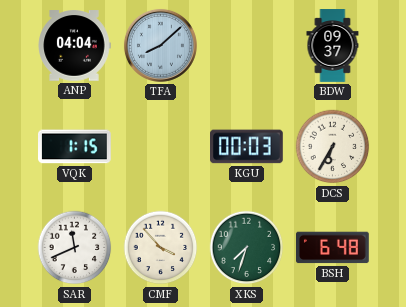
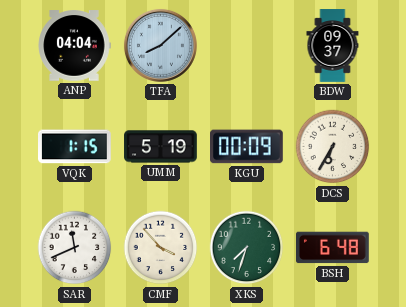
UMM: none -> 5:19
KGU: 00:03 -> 00:09
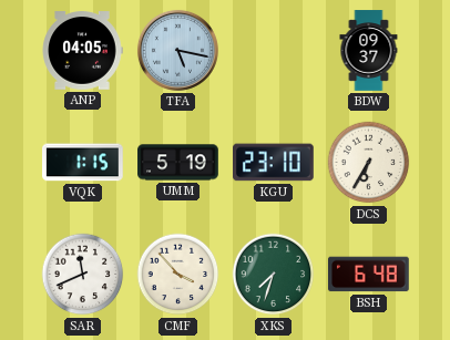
ANP: 04:04 -> 04:05
TFA: 8:08 -> 5:17
KGU: 00:09 -> 23:10
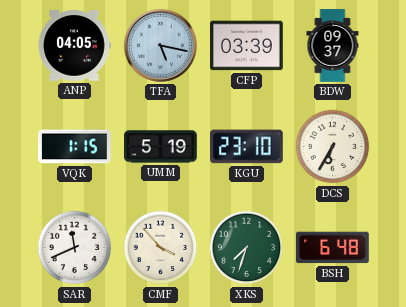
CFP: none -> 03:39
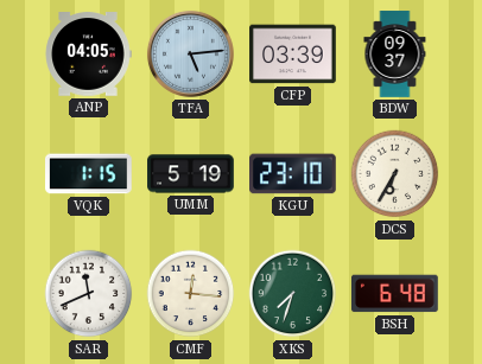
TFA: 5:17 -> 5:14
CMF: 3:53 -> 12:16
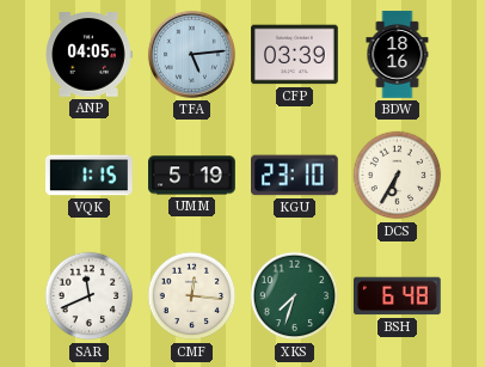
BDW: 09:37 -> 18:16
